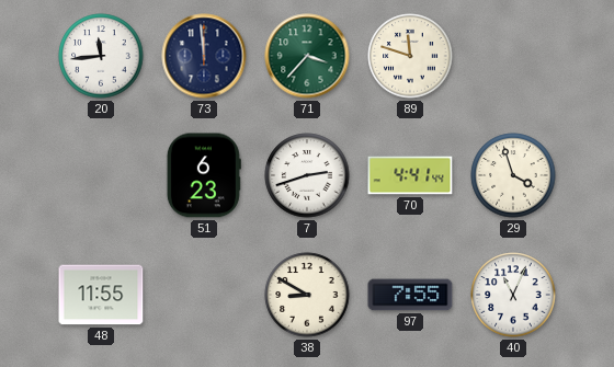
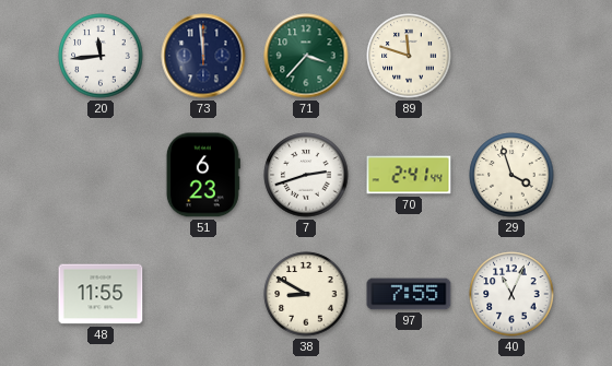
70: 4:41 -> 2:41
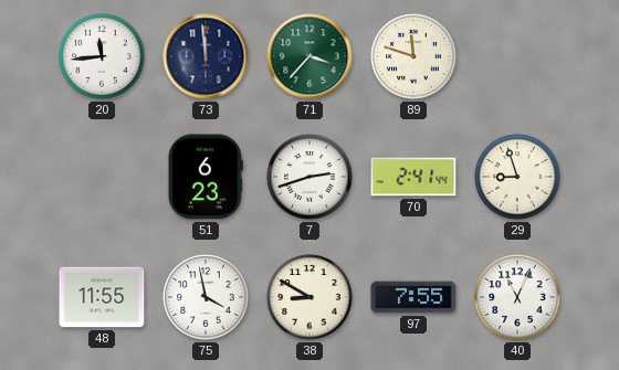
29: 3:57 -> 8:57
75: none -> 3:58
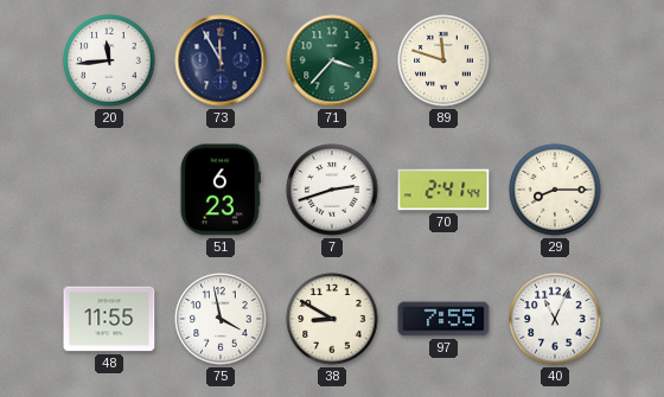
73: 11:59 -> 11:55
29: 8:57 -> 8:15
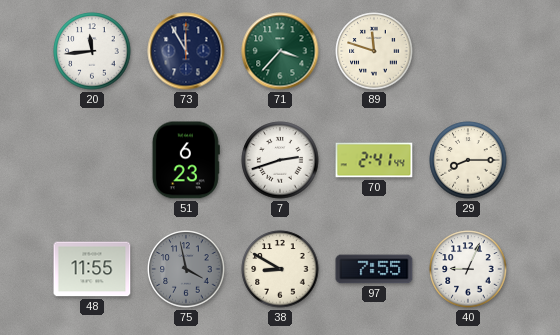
75 dial: white -> grey
40: 11:04 -> 9:04
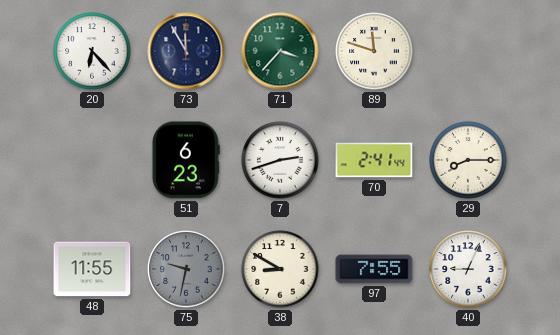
20: 11:44 -> 6:23
75: 3:58 -> 9:32
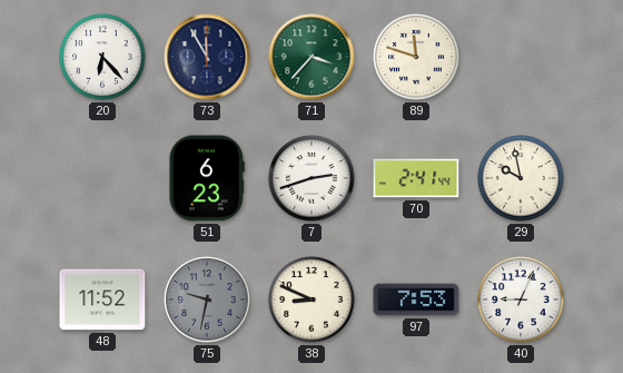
29: 8:15 -> 9:58
48: 11:55 -> 11:52
38: 8:50 -> 8:49
97: 7:55 -> 7:53
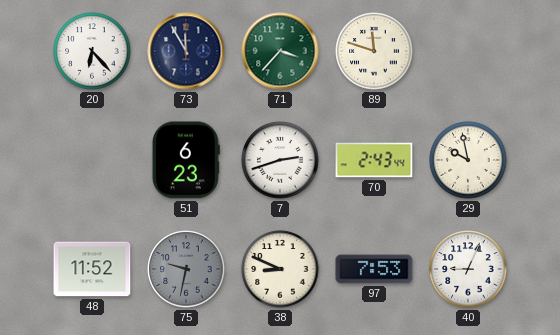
70: 2:41 -> 2:43
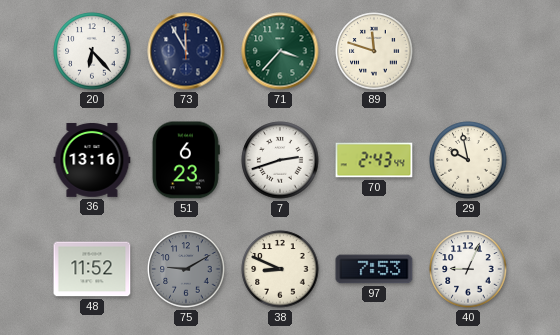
36: none -> 13:16
75: 9:32 -> 9:10
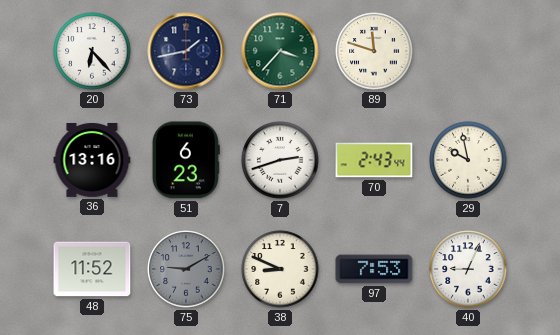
73: 11:55 -> 1:43
